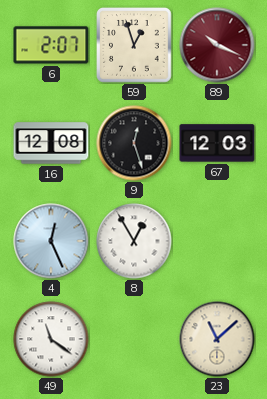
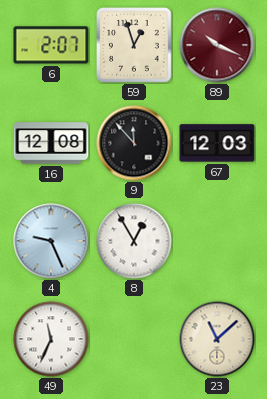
9: 12:27 -> 11:53
4: 12:26 -> 9:26
49: 11:21 -> 11:34
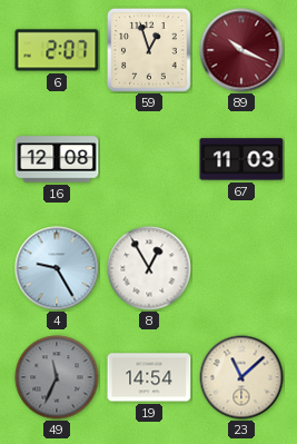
9: 11:53 -> none
67: 12:03 -> 11:03
4: 9:26 -> 9:25
49 dial: white -> grey
19: none -> 14:54
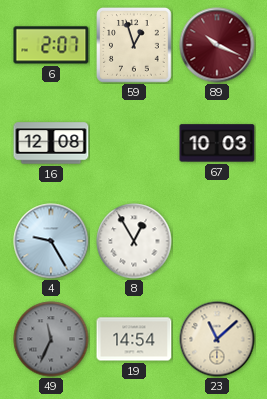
67: 11:03 -> 10:03
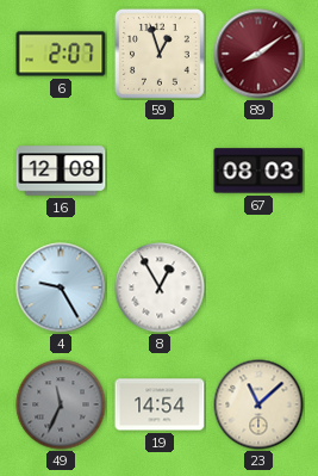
89: 10:19 -> 8:09
67: 10:03 -> 08:03
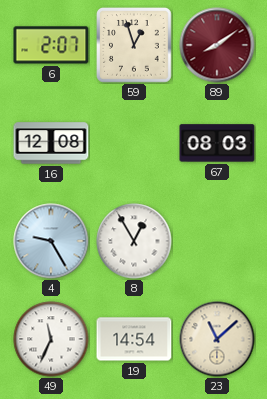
49 dial: grey -> white
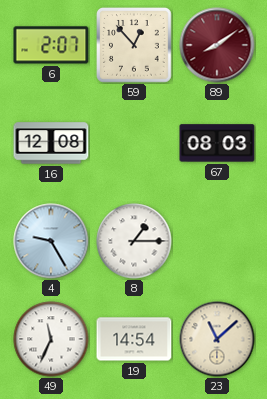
59: 12:57 -> 12:53
8: 12:55 -> 1:15
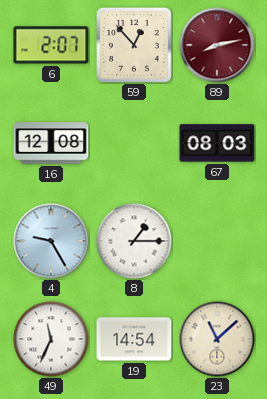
89: 8:09 -> 8:13
